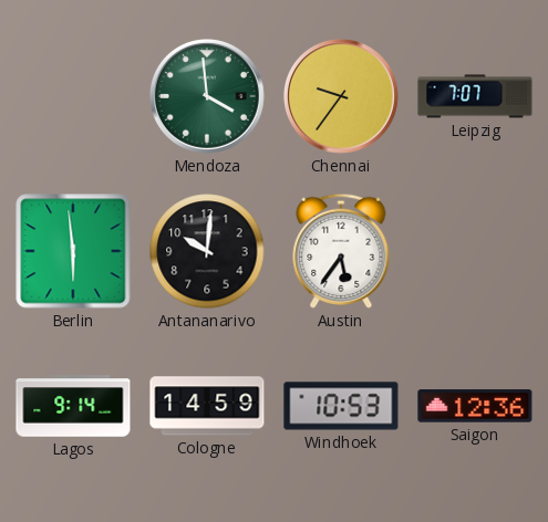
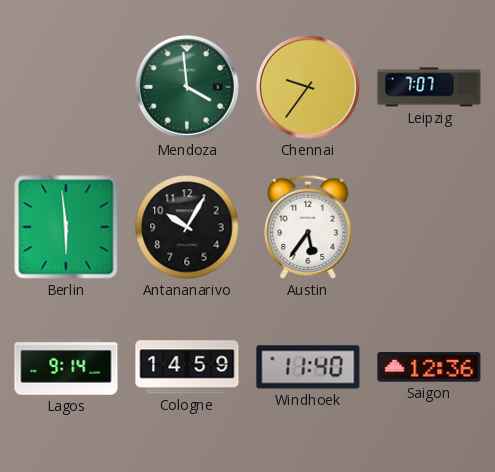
Antananarivo: 10:01 -> 10:05
Windhoek: 10:53 -> 11:40
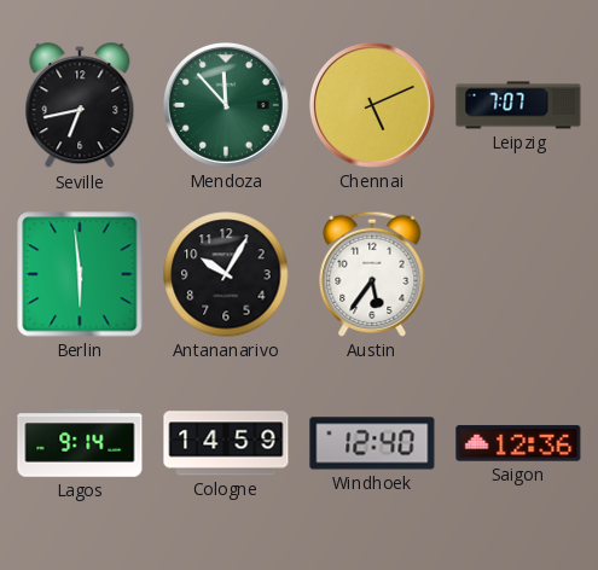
Seville: none -> 6:43
Mendoza: 3:59 -> 11:53
Chennai: 9:36 -> 5:11
Windhoek: 11:40 -> 12:40
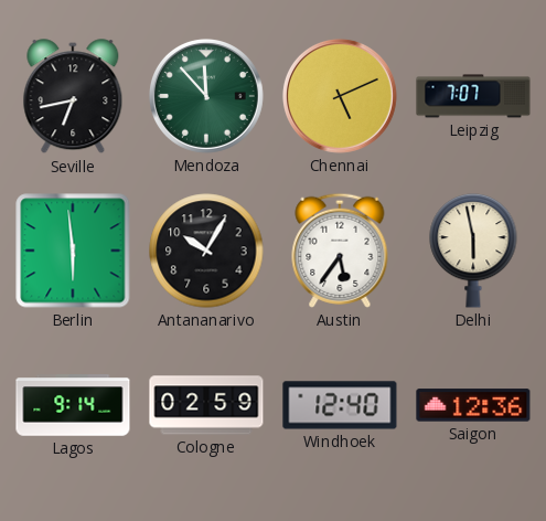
Delhi: none -> 5:58
Cologne: 14:59 -> 02:59
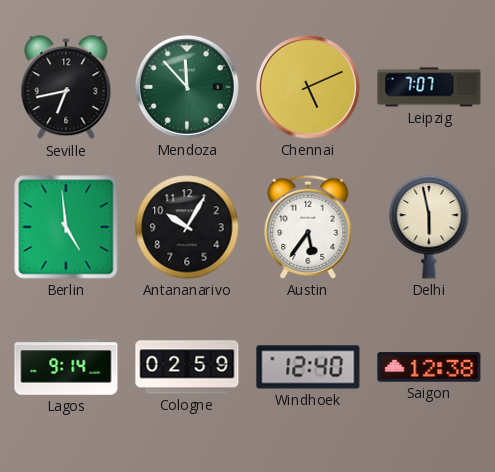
Berlin: 5:59 -> 4:59
Saigon: 12:36 -> 12:38
